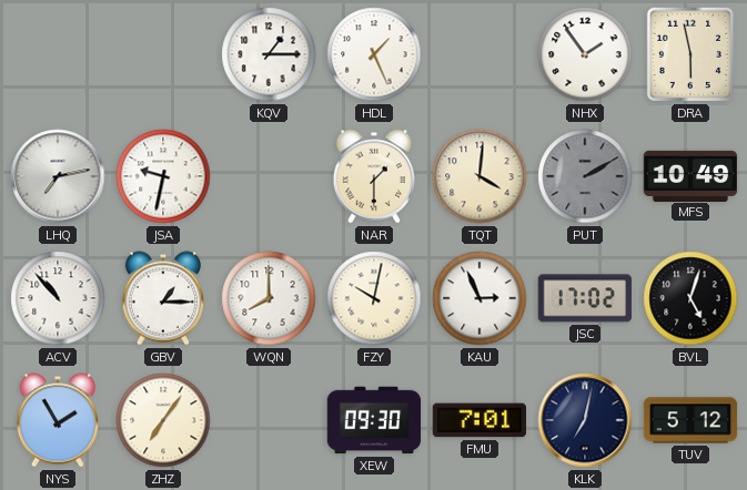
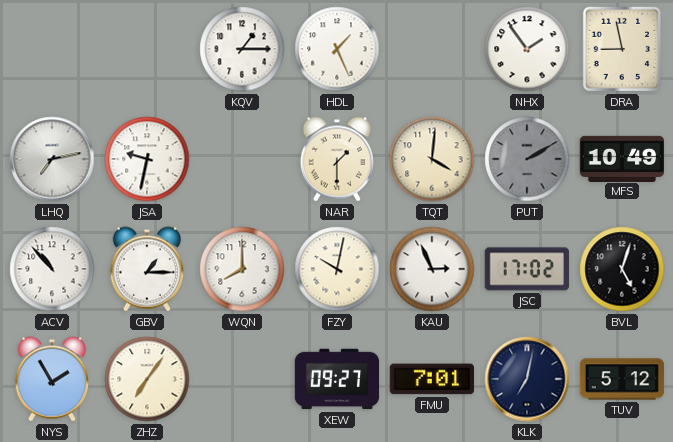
DRA: 5:58 -> 8:58
XEW: 09:30 -> 09:27
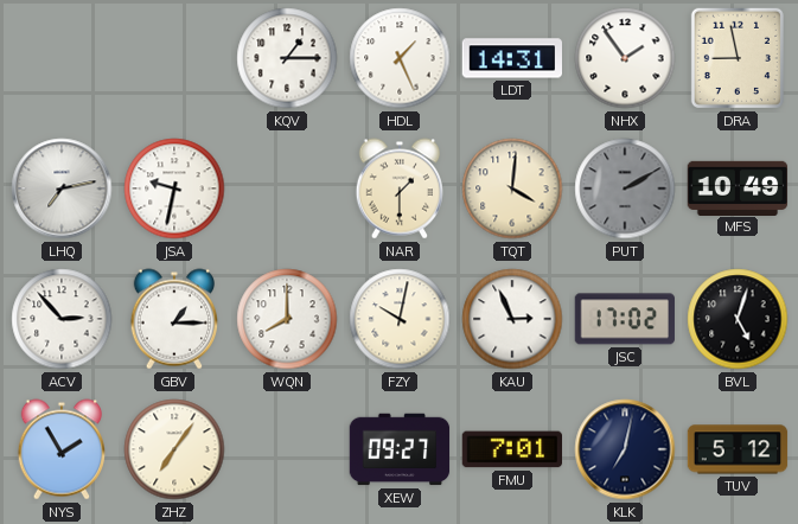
LDT: none -> 14:31
ACV: 10:53 -> 2:53
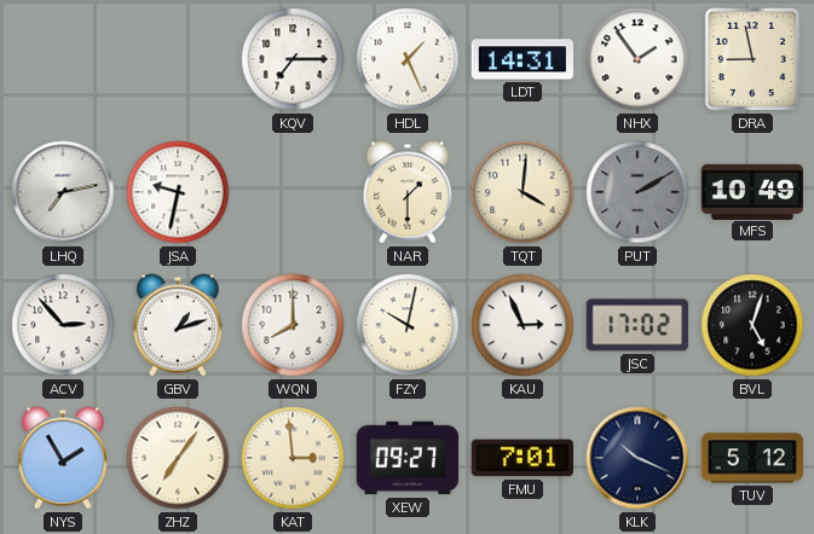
KQV: 1:15 -> 7:15
GBV: 1:15 -> 1:12
KAT: none -> 2:59
KLK: 7:02 -> 10:19
